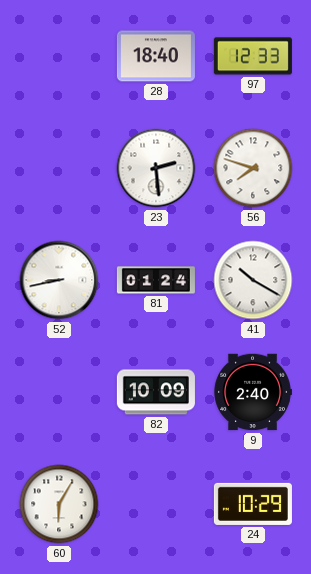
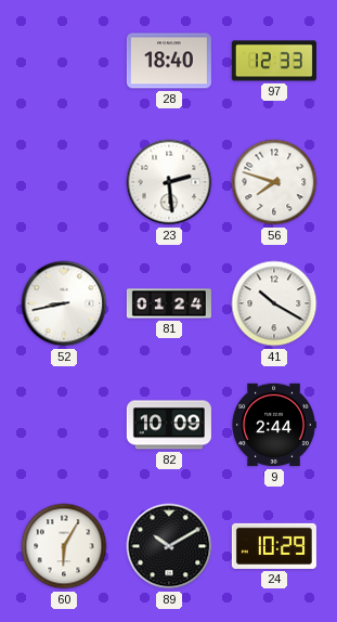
9: 2:40 -> 2:44
89: none -> 10:10
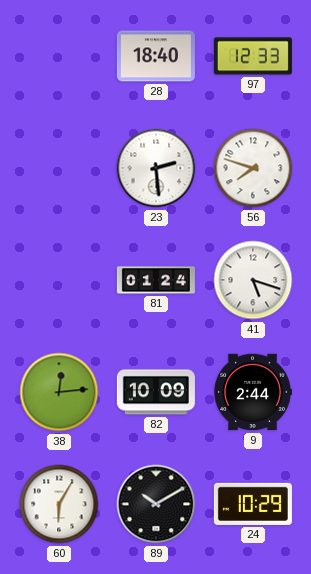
52: 8:43 -> none
41: 10:20 -> 5:18
38: none -> 12:14
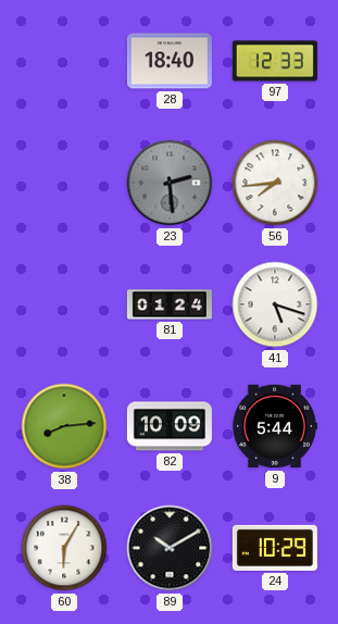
23 dial: white -> grey
56: 7:48 -> 7:44
38: 12:14 -> 8:14
9: 2:44 -> 5:44
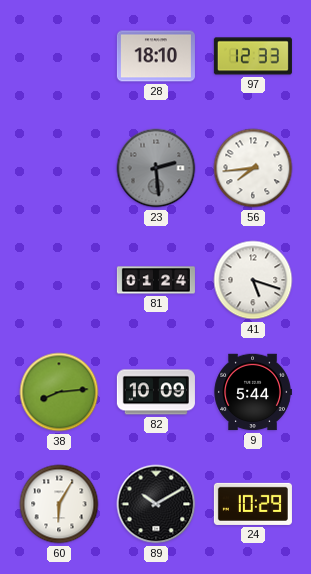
28: 18:40 -> 18:10
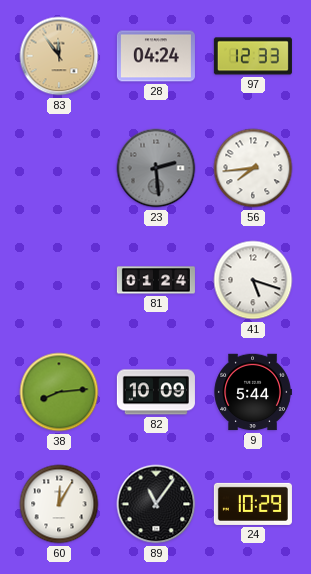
83: none -> 11:54
28: 18:10 -> 04:24
60: 6:05 -> 12:05
89: 10:10 -> 11:06
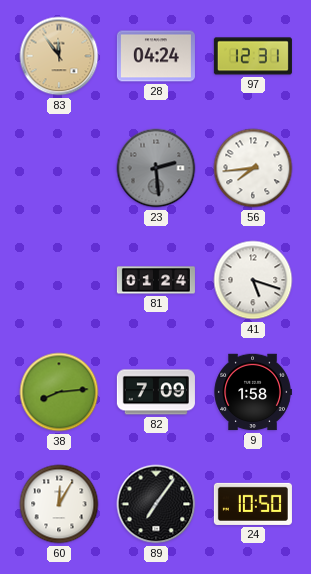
97: 12:33 -> 12:31
82: 10:09 -> 7:09
9: 5:44 -> 1:58
89: 11:06 -> 7:06
24: 10:29 -> 10:50
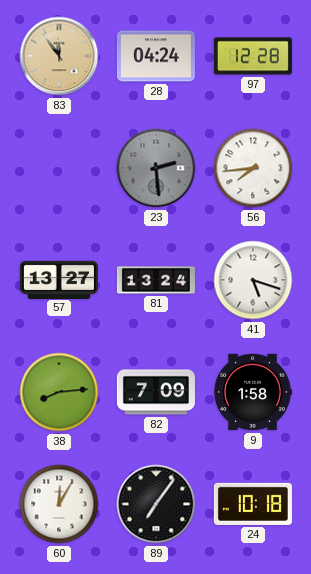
97: 12:31 -> 12:28
57: none -> 13:27
81: 01:24 -> 13:24
24: 10:50 -> 10:18
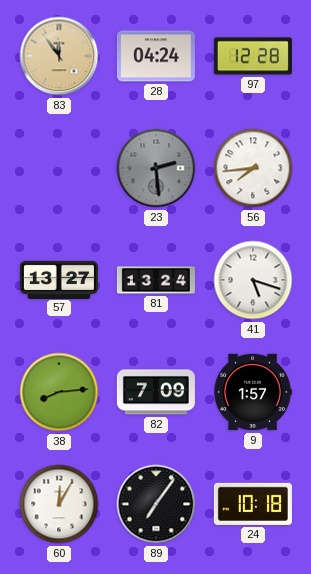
9: 1:58 -> 1:57
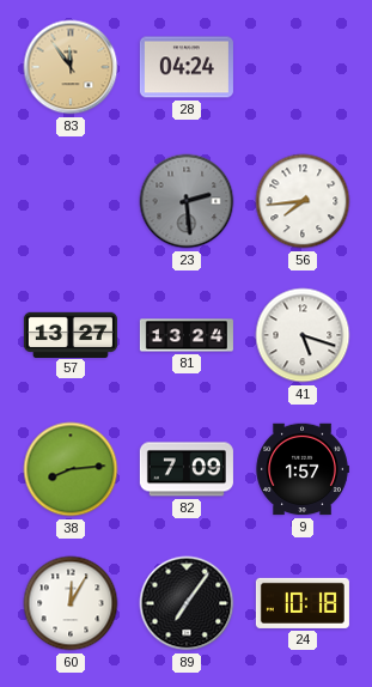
97: 12:28 -> none
